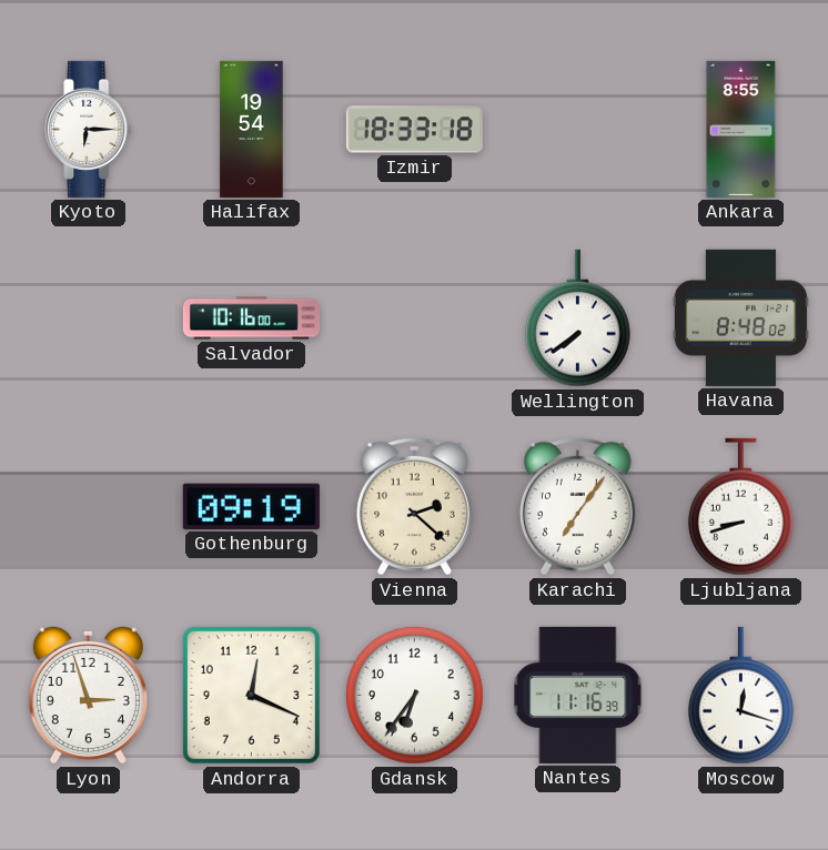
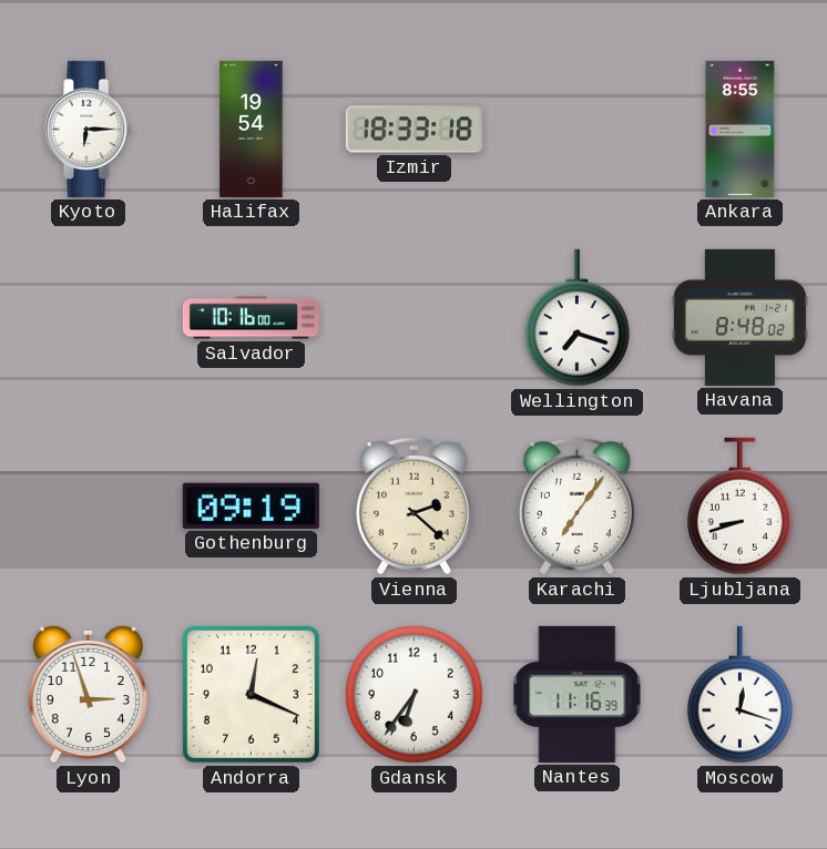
Wellington: 7:39 -> 7:18
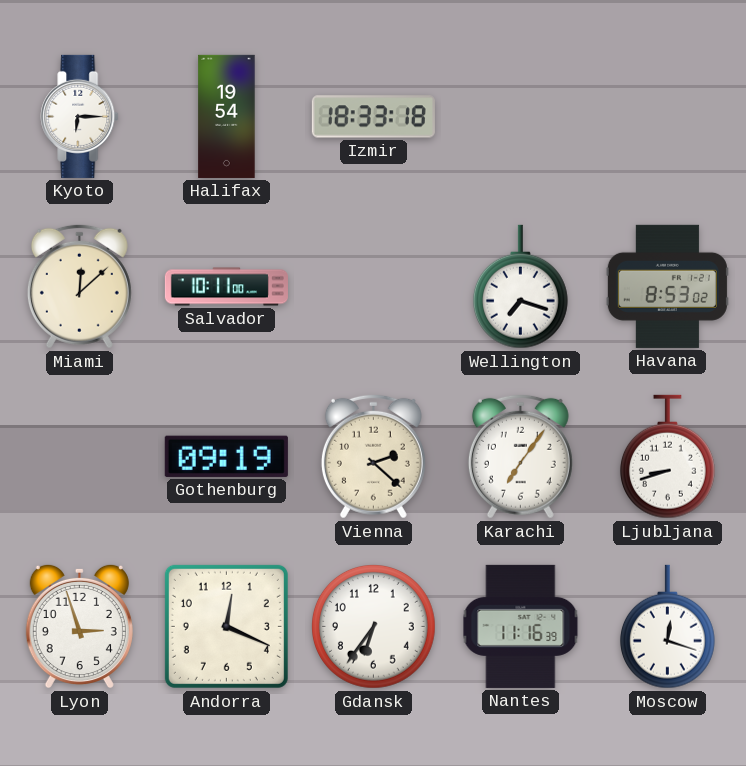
Ankara: 8:55 -> none
Miami: none -> 12:08
Salvador: 10:16 -> 10:11
Havana: 8:48 -> 8:53
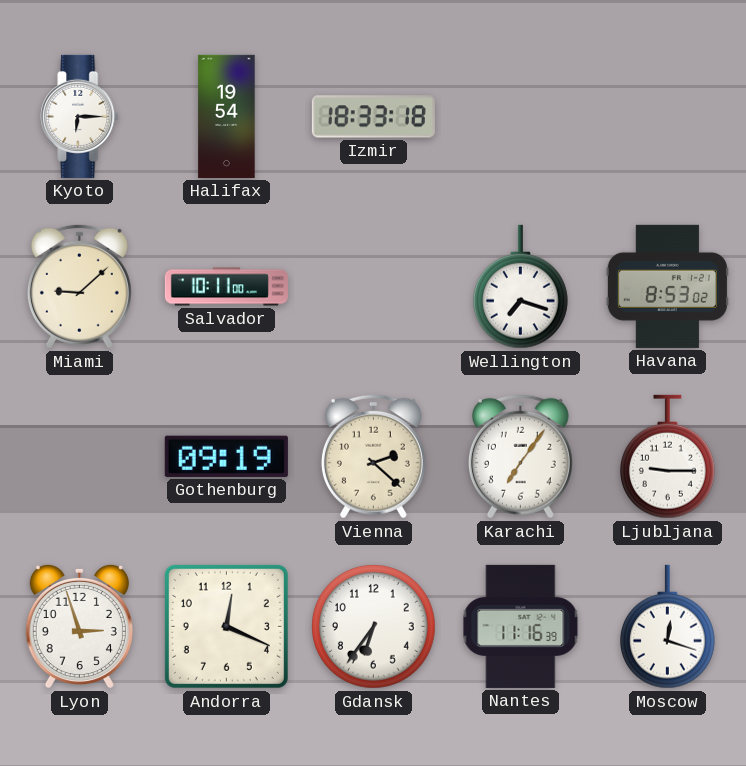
Miami: 12:08 -> 9:08
Ljubljana: 8:42 -> 9:15
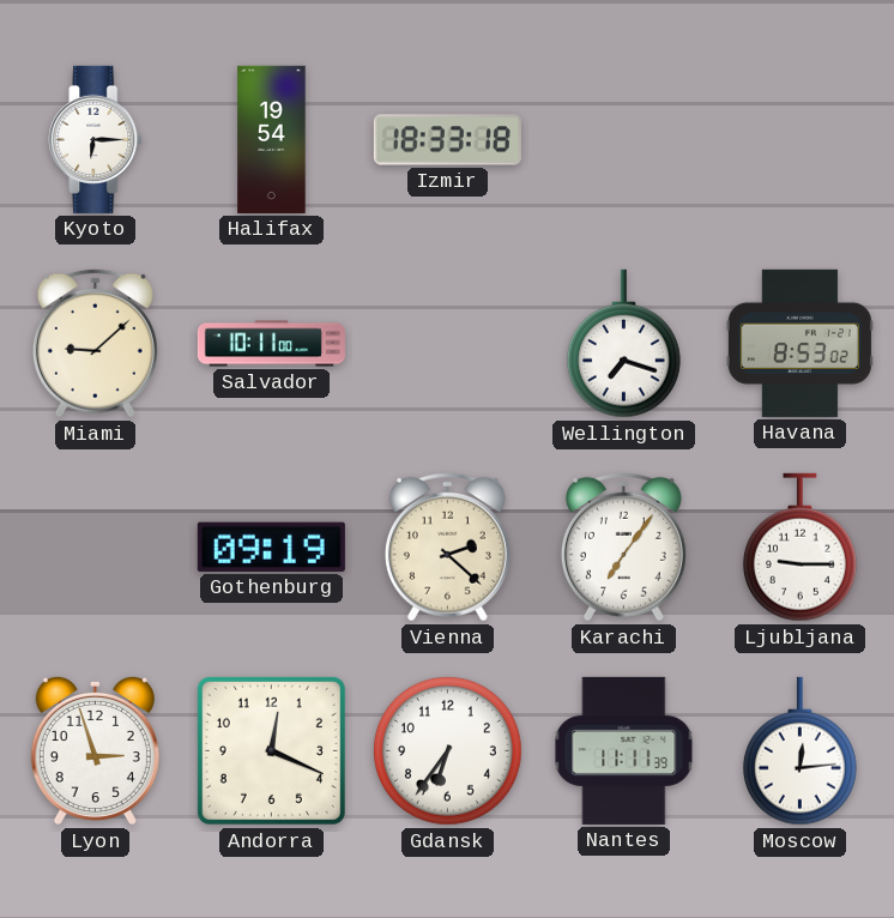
Nantes: 11:16 -> 11:11
Moscow: 12:18 -> 12:14
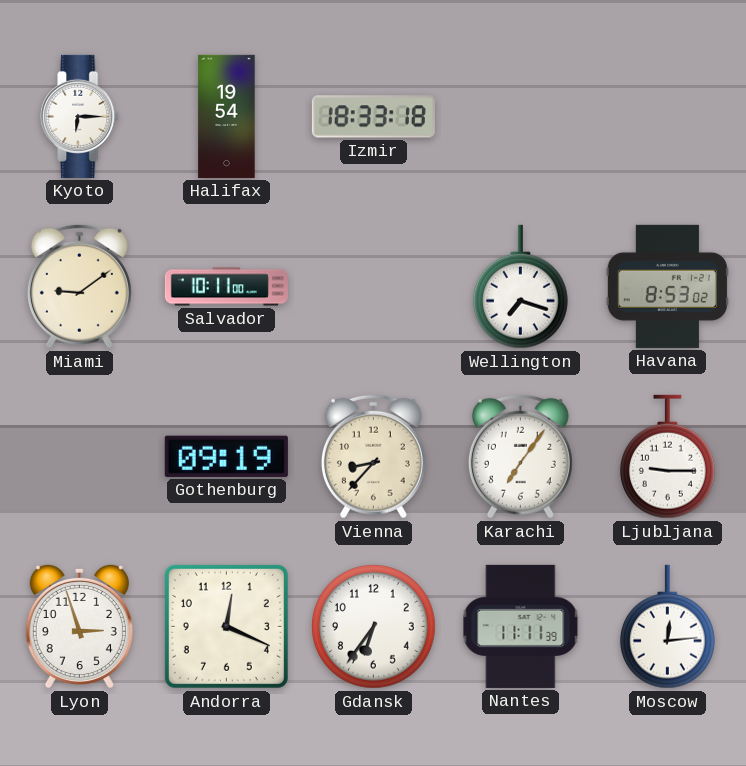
Miami: 9:08 -> 9:09
Vienna: 2:22 -> 8:37
